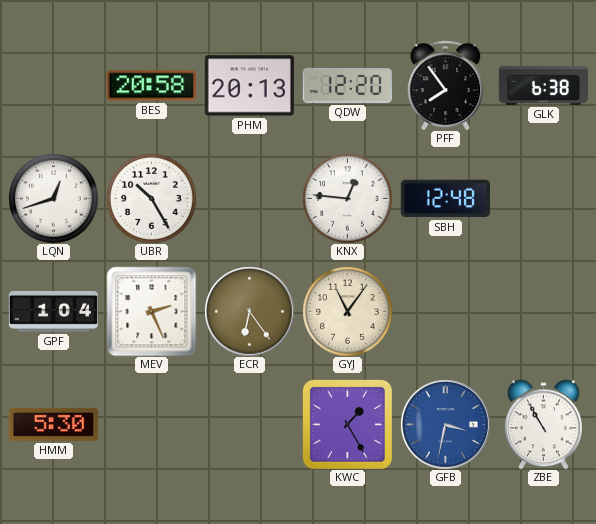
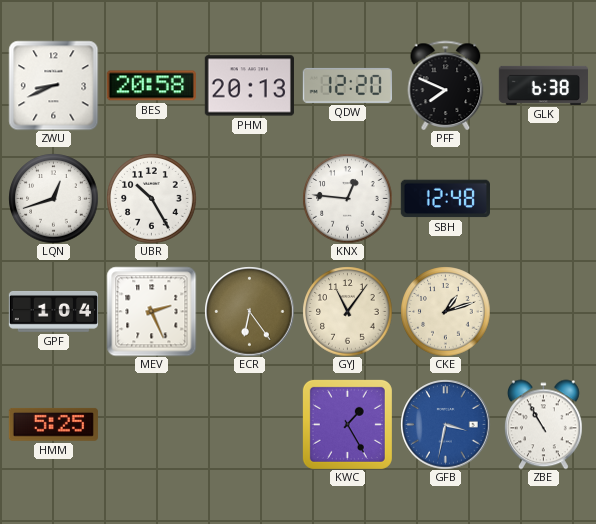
ZWU: none -> 8:41
PFF: 7:54 -> 7:49
CKE: none -> 1:12
HMM: 5:30 -> 5:25
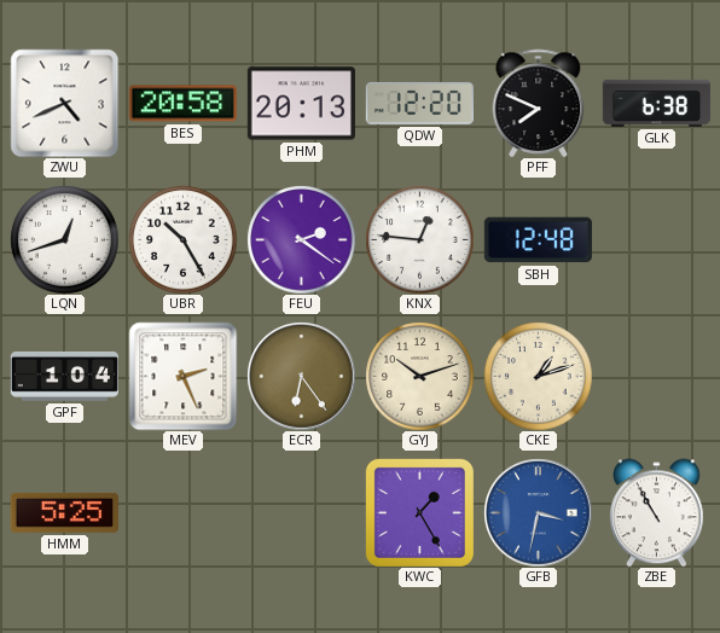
ZWU: 8:41 -> 4:41
FEU: none -> 2:21
GYJ: 11:06 -> 10:12
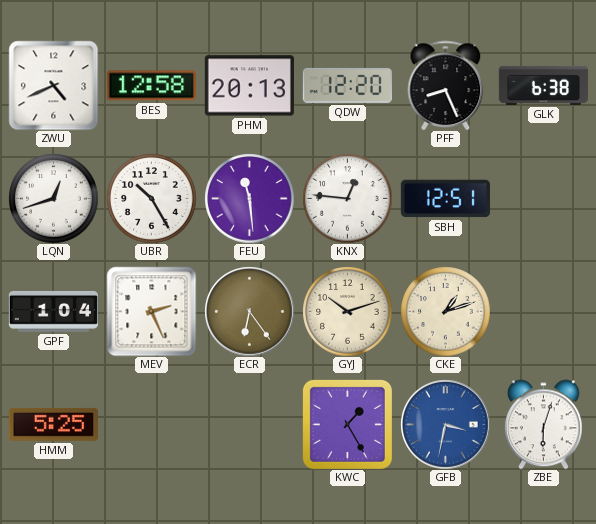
BES: 20:58 -> 12:58
PFF: 7:49 -> 8:26
FEU: 2:21 -> 11:29
SBH: 12:48 -> 12:51
ZBE: 10:55 -> 6:03
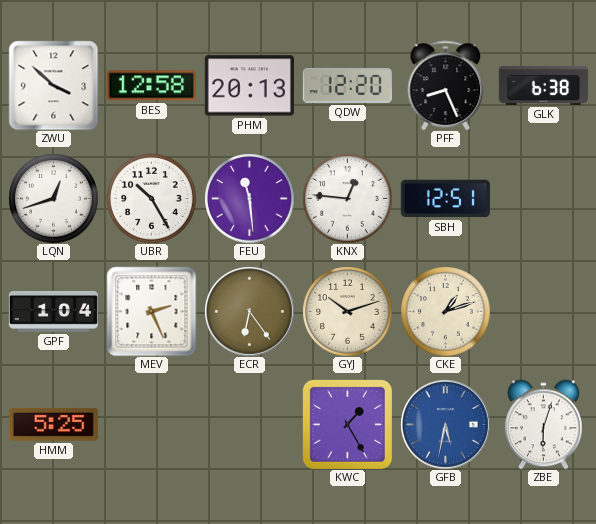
ZWU: 4:41 -> 3:52
GFB: 3:32 -> 5:32
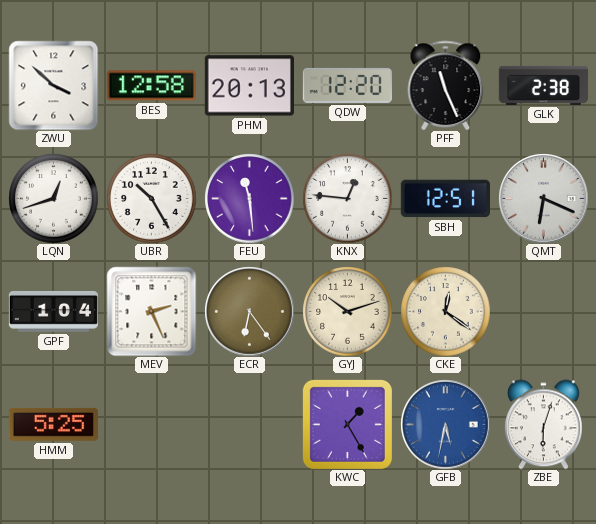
PFF: 8:26 -> 11:26
GLK: 6:38 -> 2:38
QMT: none -> 6:19
CKE: 1:12 -> 12:21
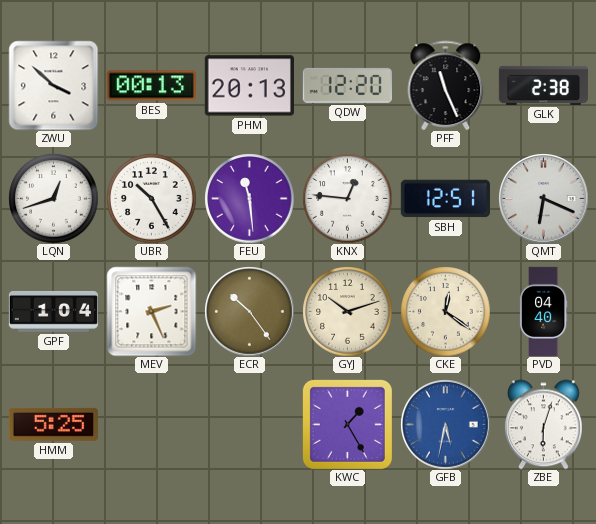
BES: 12:58 -> 00:13
ECR: 6:24 -> 10:24
PVD: none -> 04:40
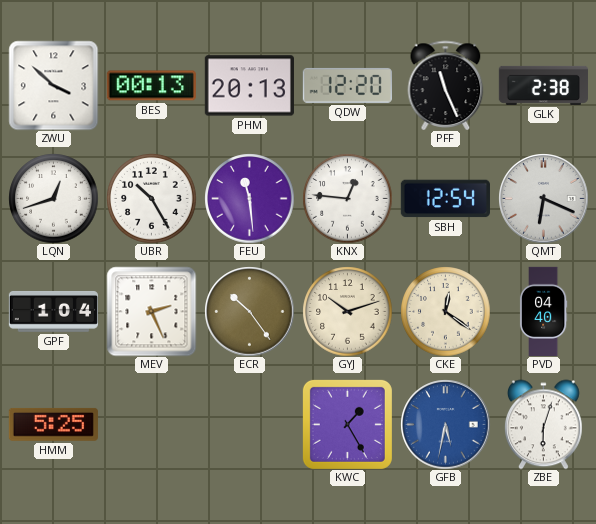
SBH: 12:51 -> 12:54
